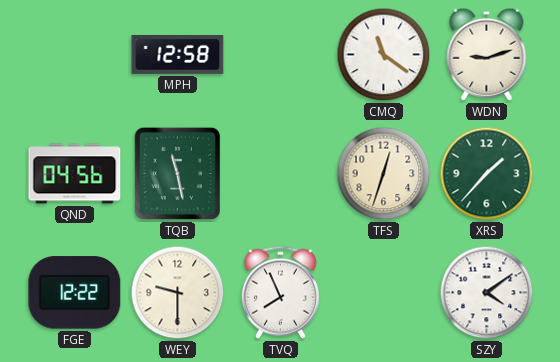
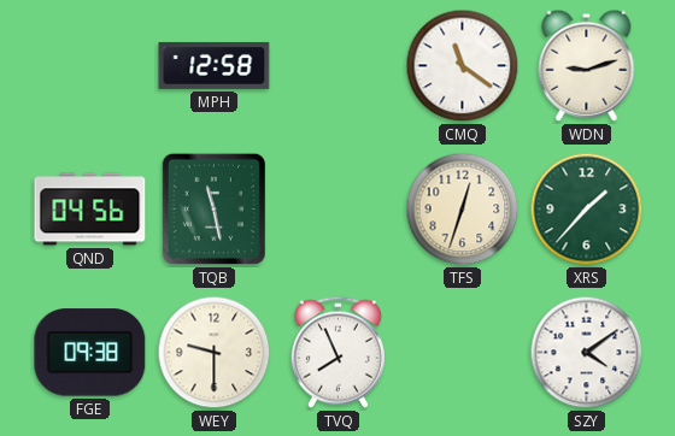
FGE: 12:22 -> 09:38
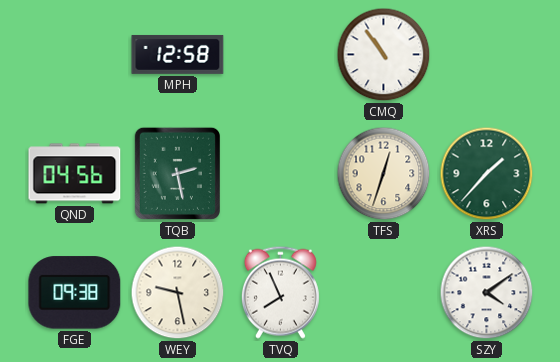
CMQ: 11:21 -> 10:54
WDN: 9:12 -> none
TQB: 11:28 -> 2:28
WEY: 9:30 -> 9:28
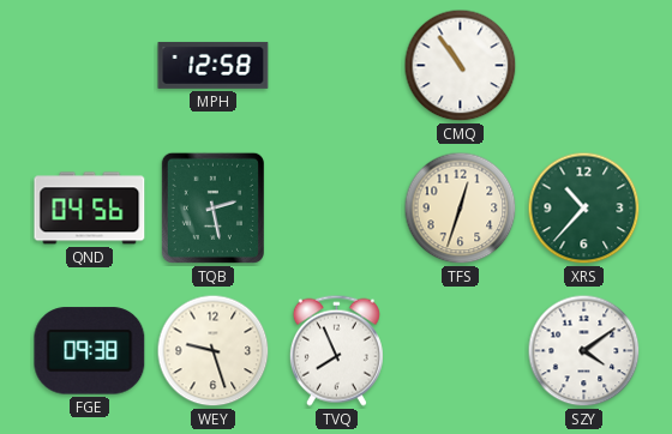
XRS: 1:37 -> 10:37
WEY: 9:28 -> 9:27
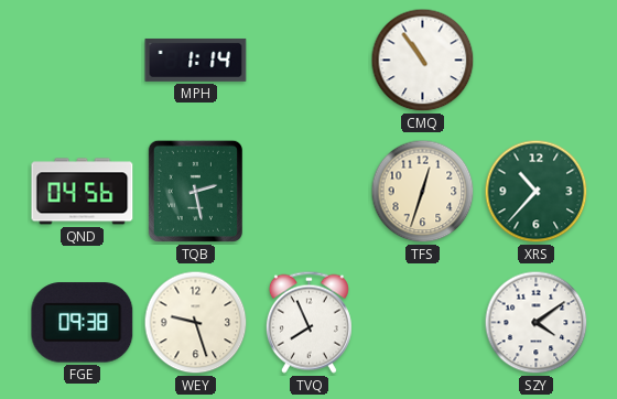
MPH: 12:58 -> 1:14
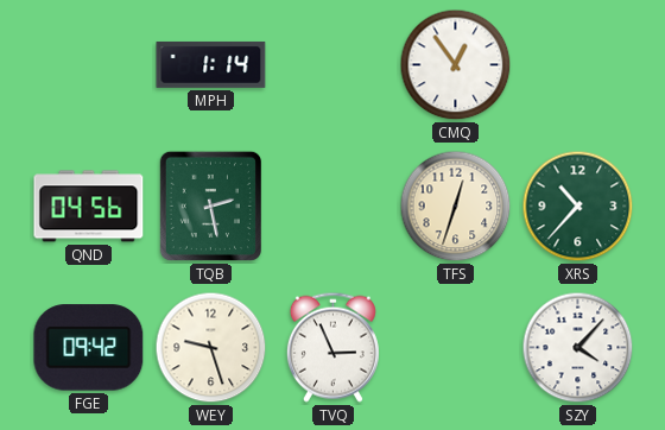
CMQ: 10:54 -> 12:54
FGE: 09:38 -> 09:42
TVQ: 7:56 -> 2:56
SZY: 4:09 -> 4:07
